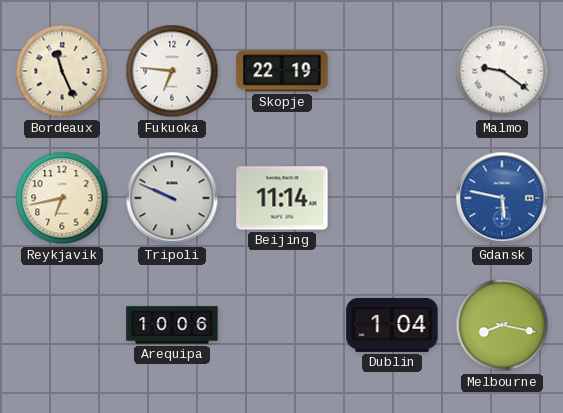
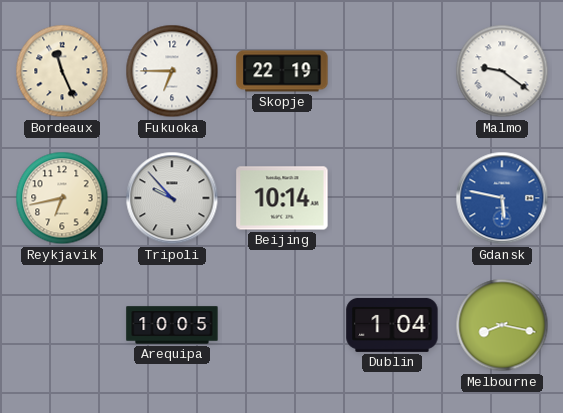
Fukuoka: 6:46 -> 6:45
Tripoli: 9:49 -> 9:53
Beijing: 11:14 -> 10:14
Arequipa: 10:06 -> 10:05
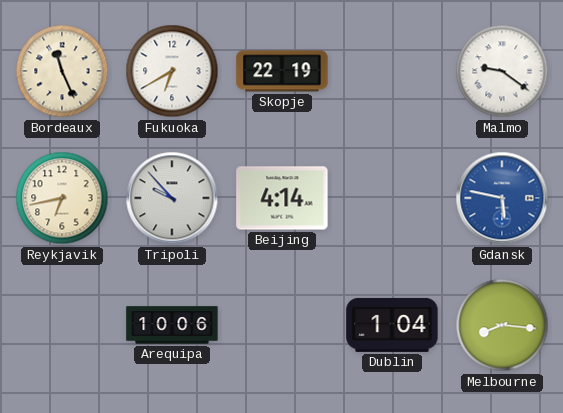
Fukuoka: 6:45 -> 6:40
Beijing: 10:14 -> 4:14
Arequipa: 10:05 -> 10:06
Melbourne: 8:17 -> 8:16
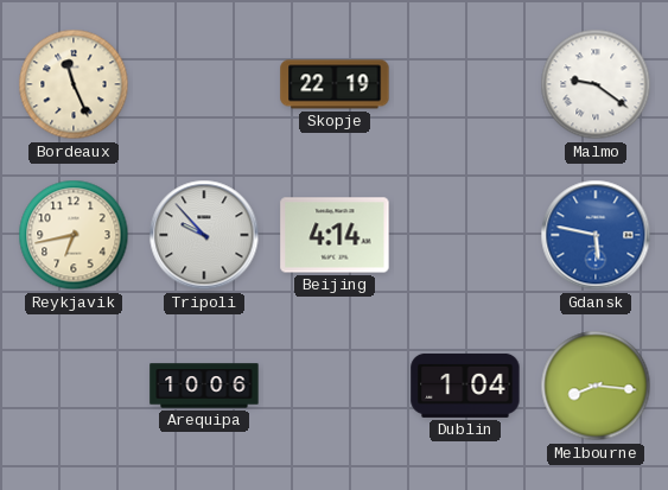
Fukuoka: 6:40 -> none
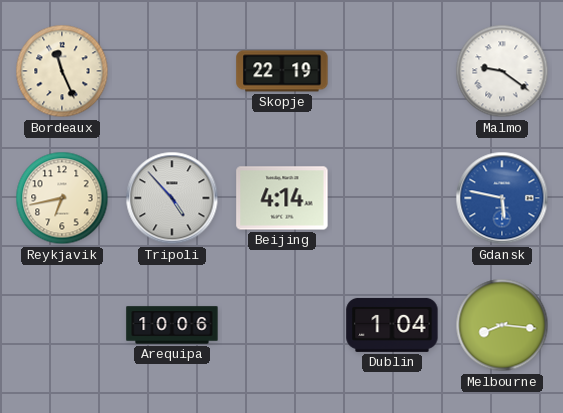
Tripoli: 9:53 -> 4:53
